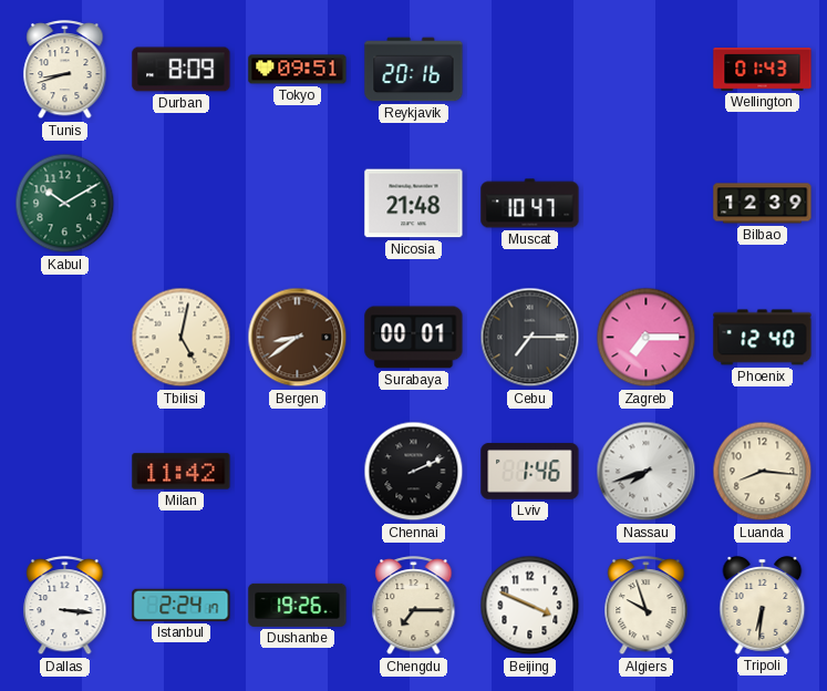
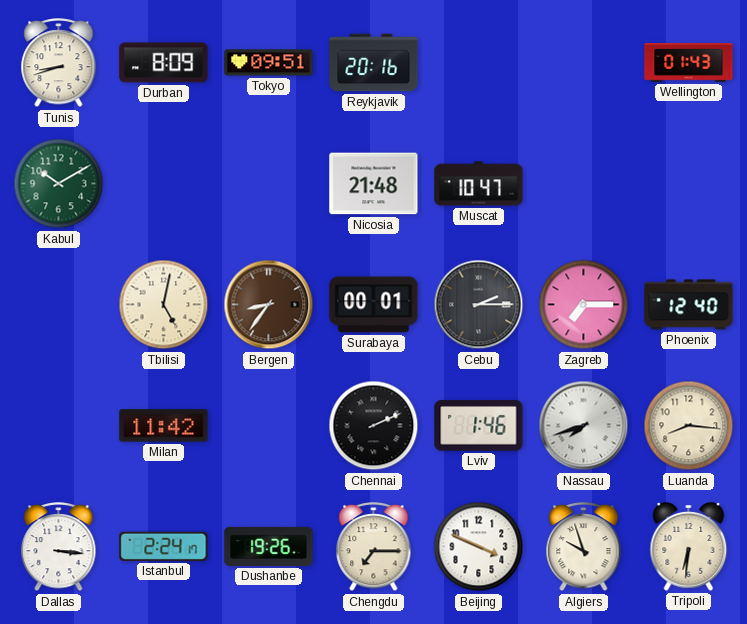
Bilbao: 12:39 -> none
Bergen: 8:39 -> 8:36
Cebu: 7:15 -> 2:15
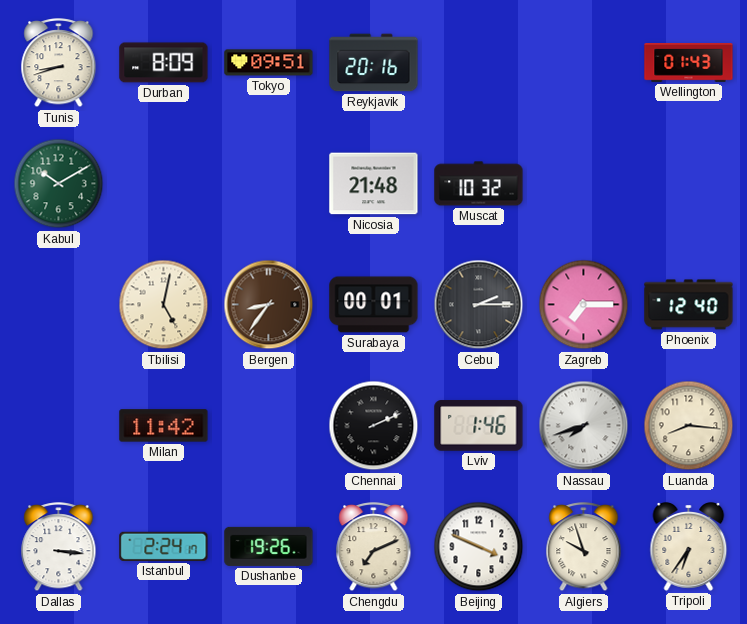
Muscat: 10:47 -> 10:32
Chengdu: 7:15 -> 7:11
Tripoli: 6:31 -> 6:36
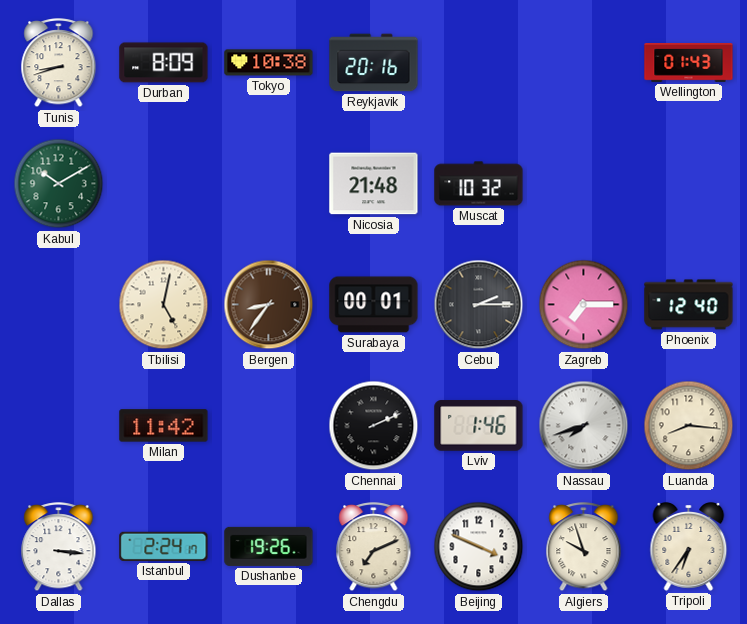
Tokyo: 09:51 -> 10:38
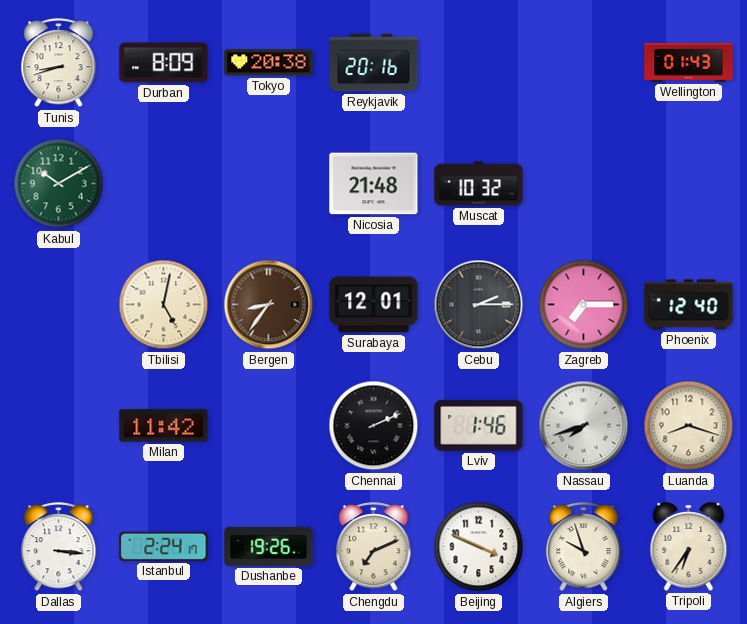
Tokyo: 10:38 -> 20:38
Surabaya: 00:01 -> 12:01
Luanda: 8:16 -> 8:18
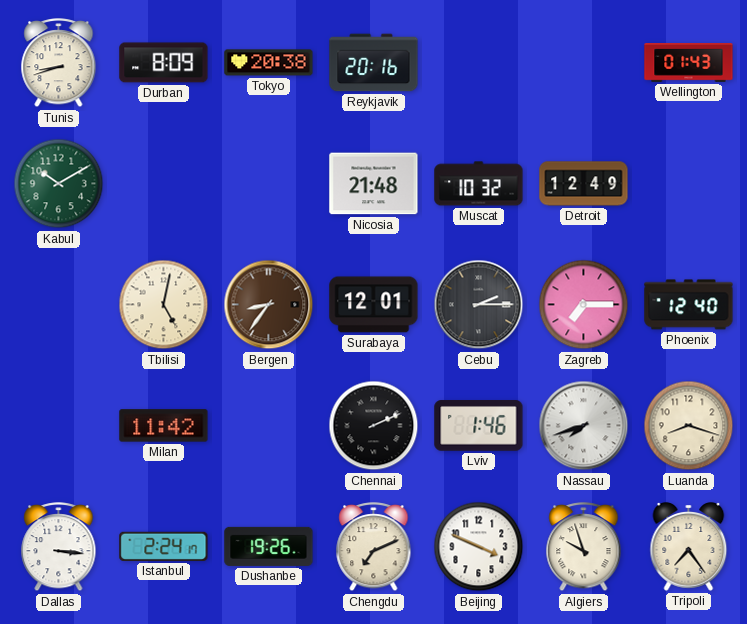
Detroit: none -> 12:49
Tripoli: 6:36 -> 7:24
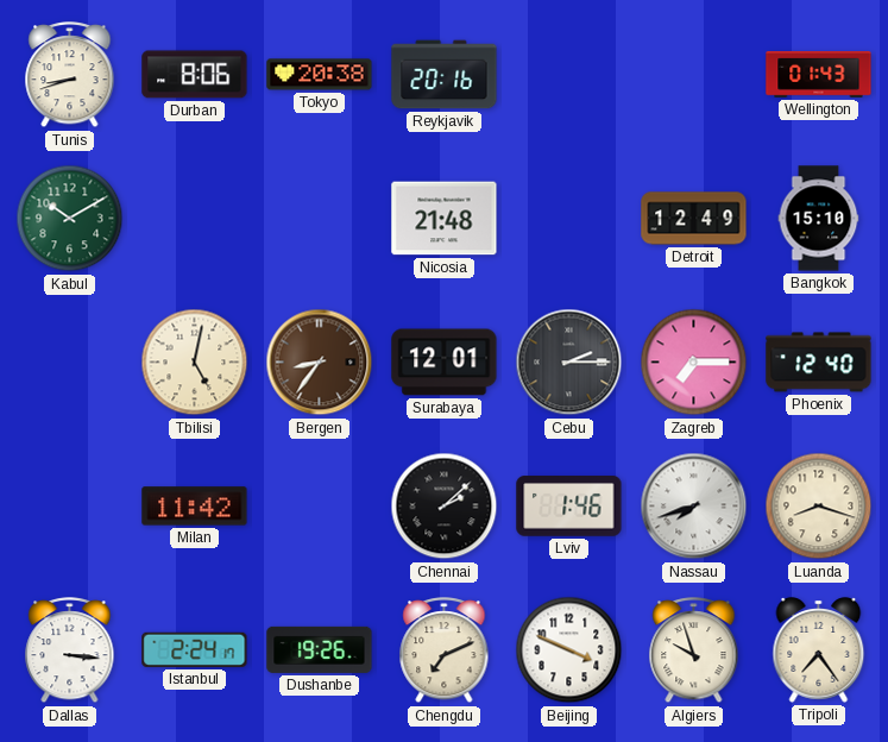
Durban: 8:09 -> 8:06
Muscat: 10:32 -> none
Bangkok: none -> 15:10
Chennai: 2:11 -> 2:08
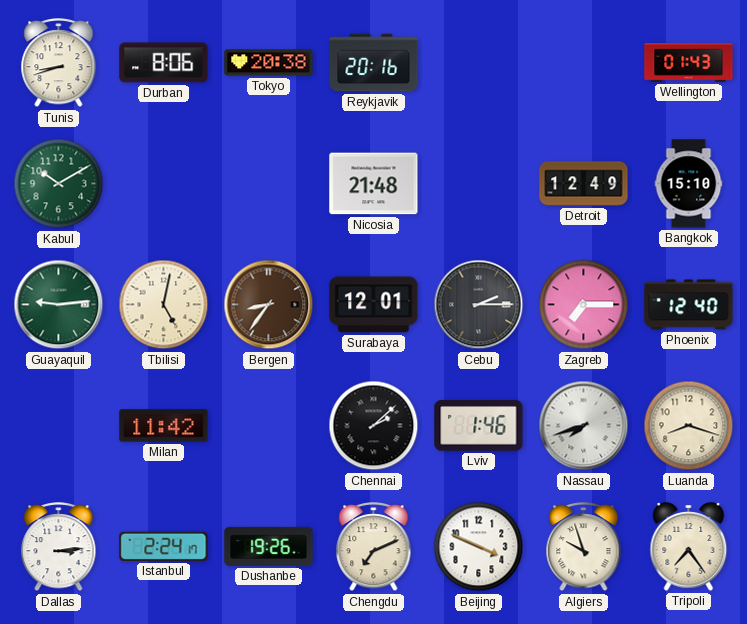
Guayaquil: none -> 9:14
Dallas: 3:16 -> 3:14
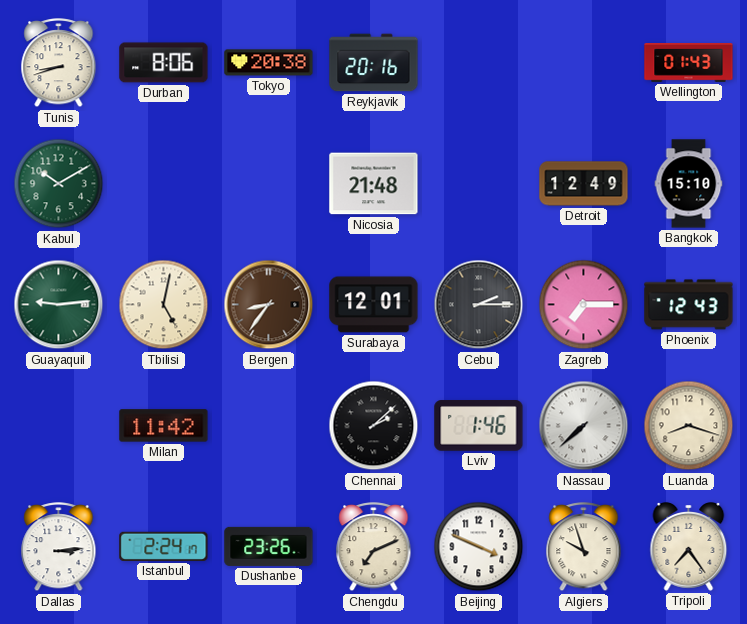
Phoenix: 12:40 -> 12:43
Nassau: 7:42 -> 7:38
Dushanbe: 19:26 -> 23:26
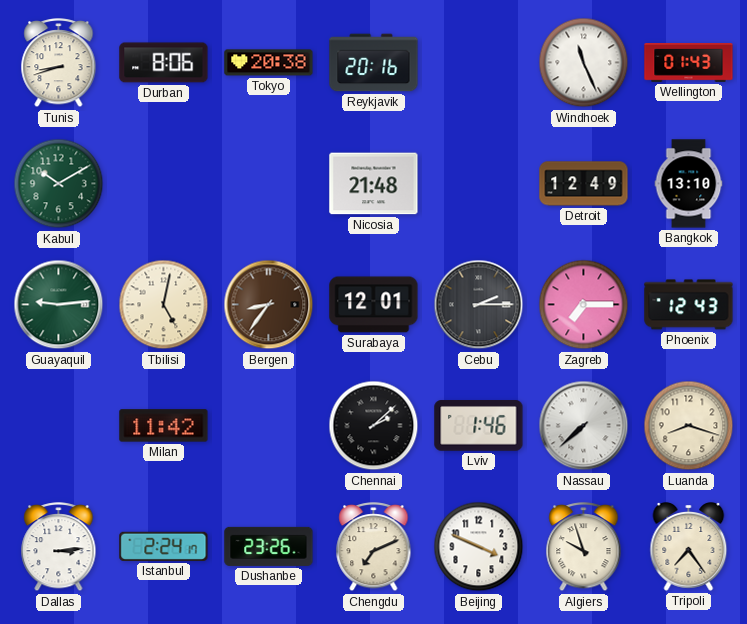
Windhoek: none -> 11:26
Bangkok: 15:10 -> 13:10
